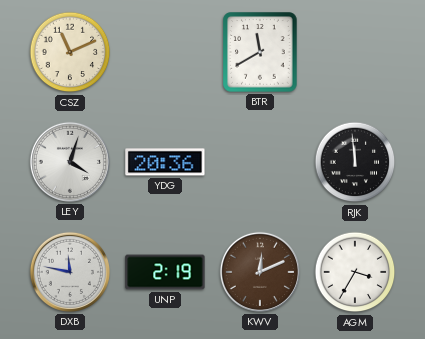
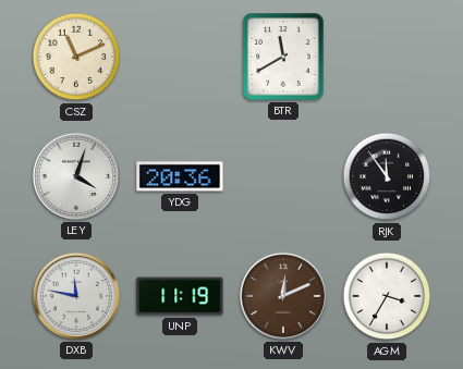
RJK: 11:59 -> 11:54
UNP: 2:19 -> 11:19
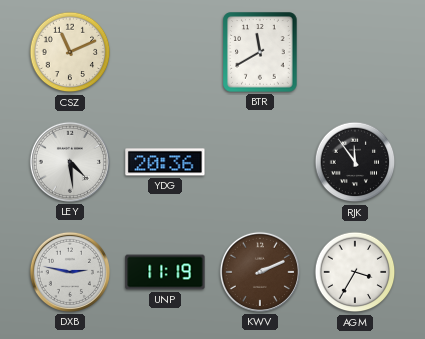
LEY: 4:03 -> 4:29
DXB: 11:47 -> 2:47
KWV: 12:11 -> 2:11
